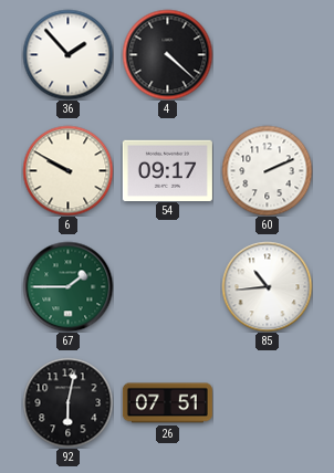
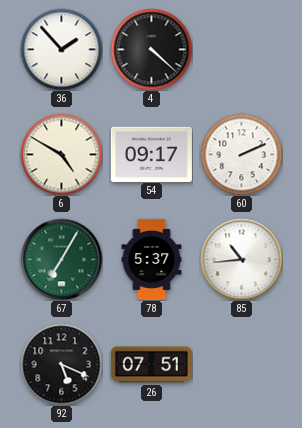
6: 9:50 -> 4:50
67: 1:45 -> 7:05
78: none -> 5:37
92: 6:02 -> 5:19
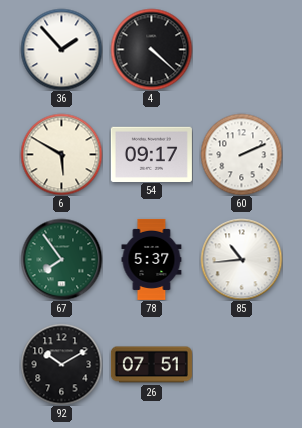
6: 4:50 -> 5:50
67: 7:05 -> 7:54
92: 5:19 -> 10:10
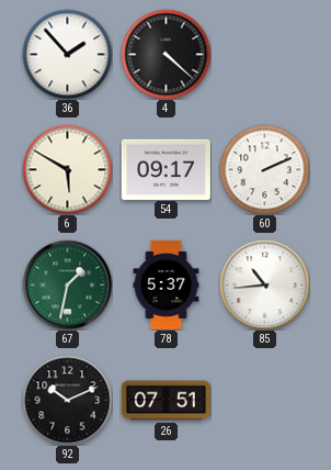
67: 7:54 -> 1:32
92: 10:10 -> 10:11
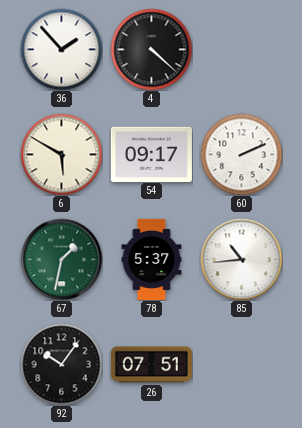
92: 10:11 -> 10:06
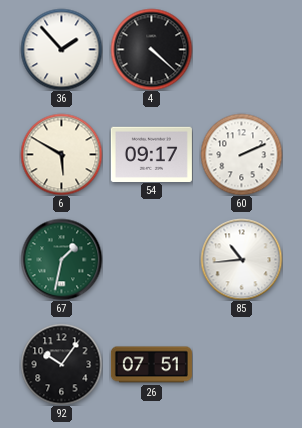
78: 5:37 -> none
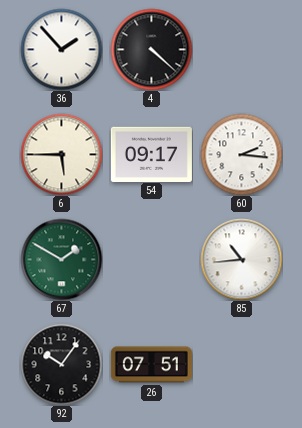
6: 5:50 -> 5:45
60: 2:11 -> 2:16
67: 1:32 -> 1:50
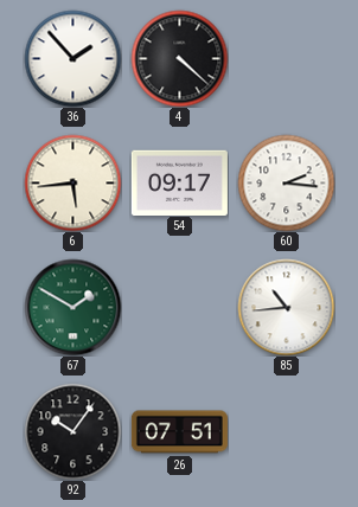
6: 5:45 -> 5:44
